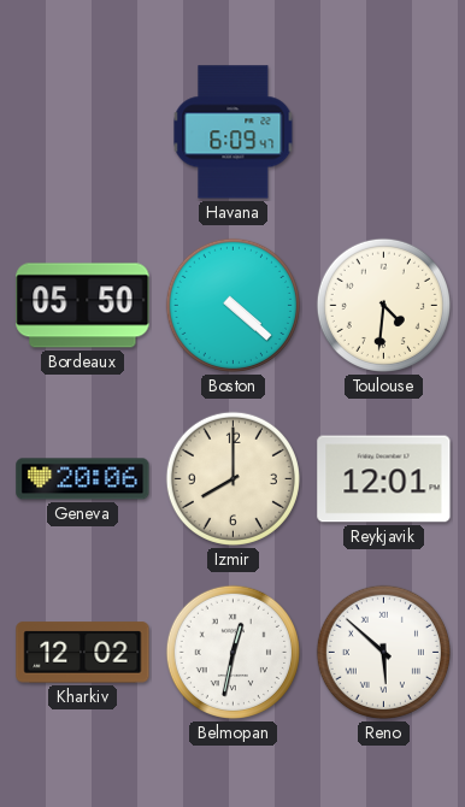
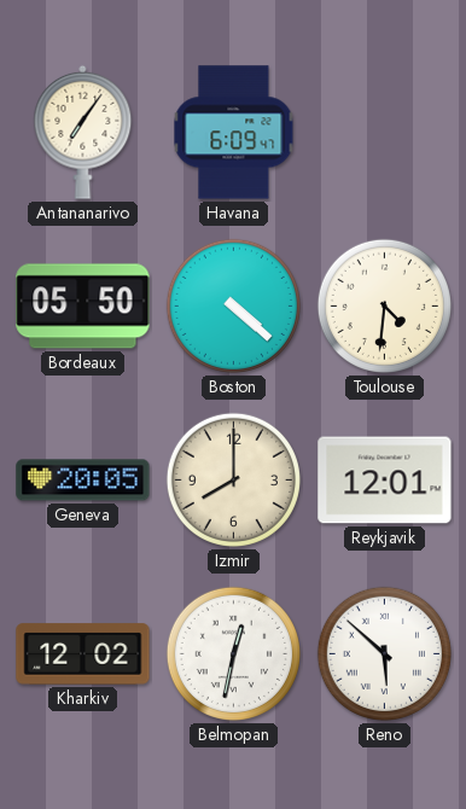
Antananarivo: none -> 7:06
Geneva: 20:06 -> 20:05
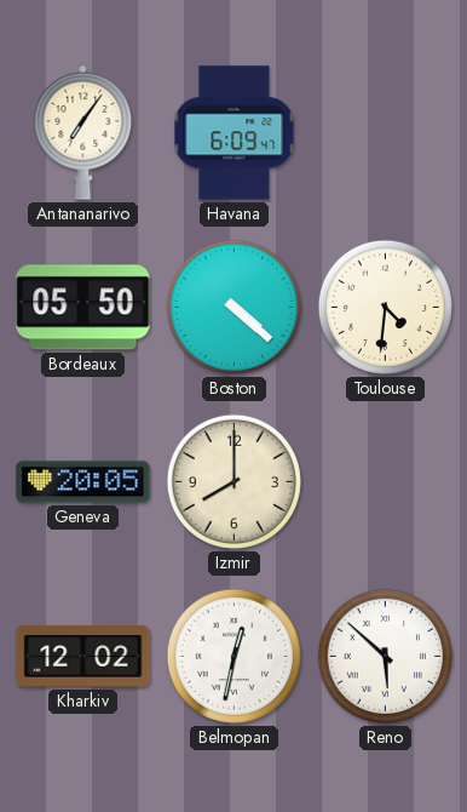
Reykjavik: 12:01 -> none
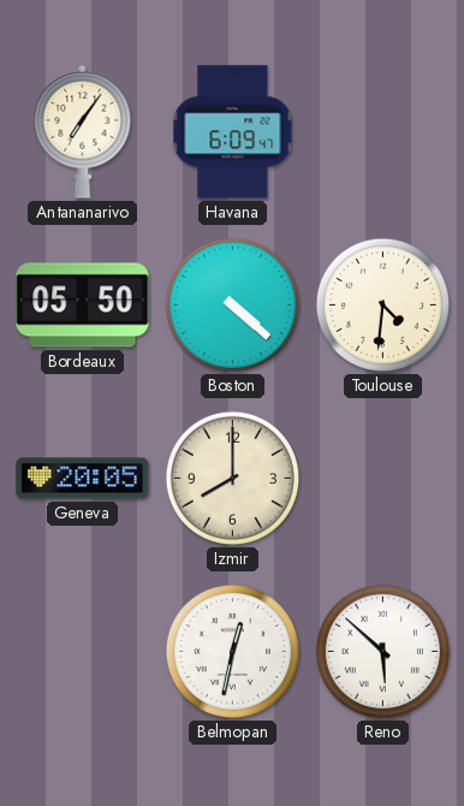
Kharkiv: 12:02 -> none
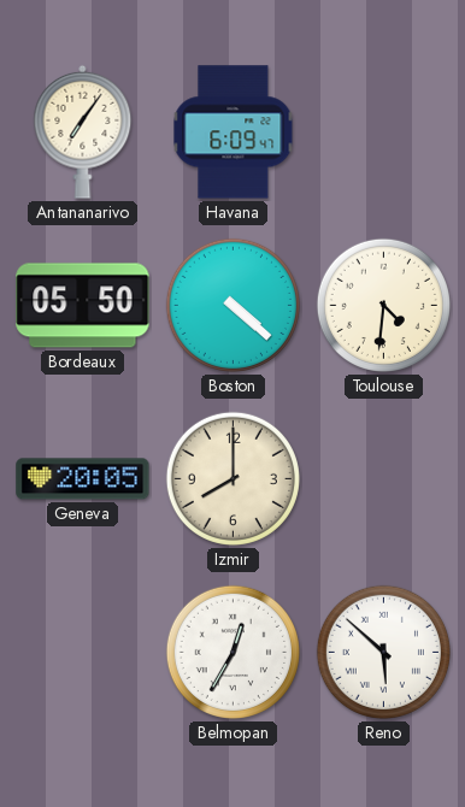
Belmopan: 12:32 -> 12:35
